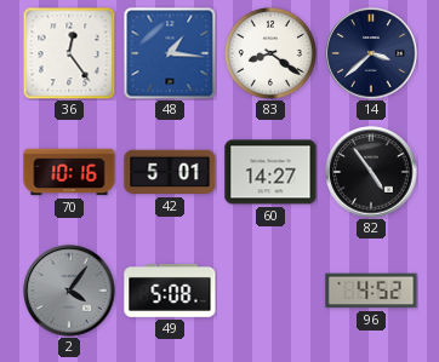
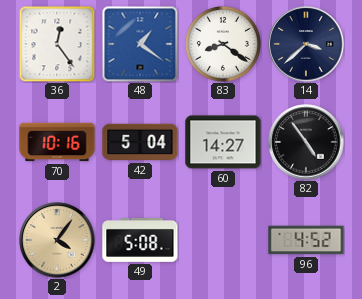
48: 1:16 -> 1:21
42: 5:01 -> 5:04
2 dial: grey -> champagne
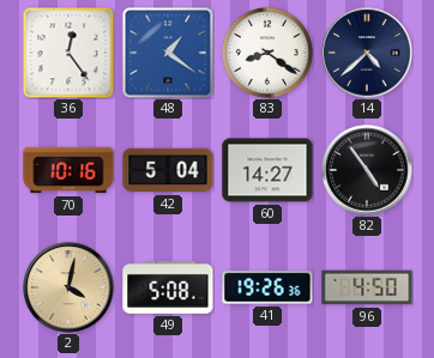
14: 3:38 -> 4:38
2: 4:06 -> 4:02
41: none -> 19:26
96: 4:52 -> 4:50
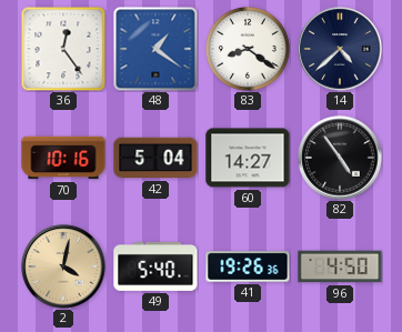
49: 5:08 -> 5:40
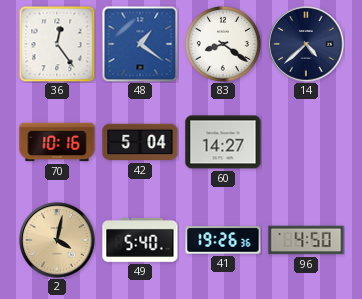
82: 4:54 -> none
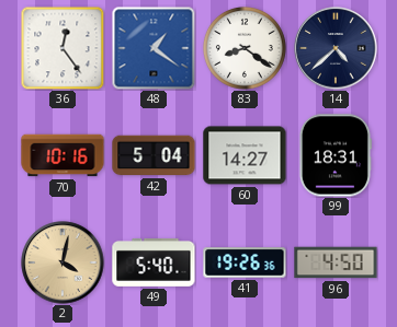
99: none -> 18:31
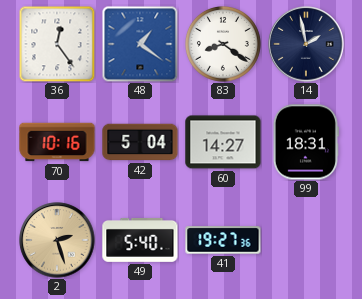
14: 4:38 -> 1:58
2: 4:02 -> 2:27
41: 19:26 -> 19:27
96: 4:50 -> none
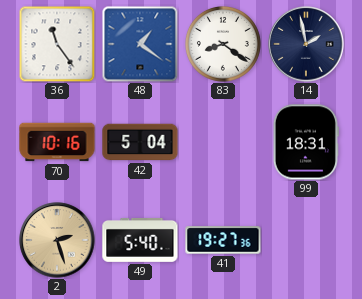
36: 12:24 -> 11:24
60: 14:27 -> none
